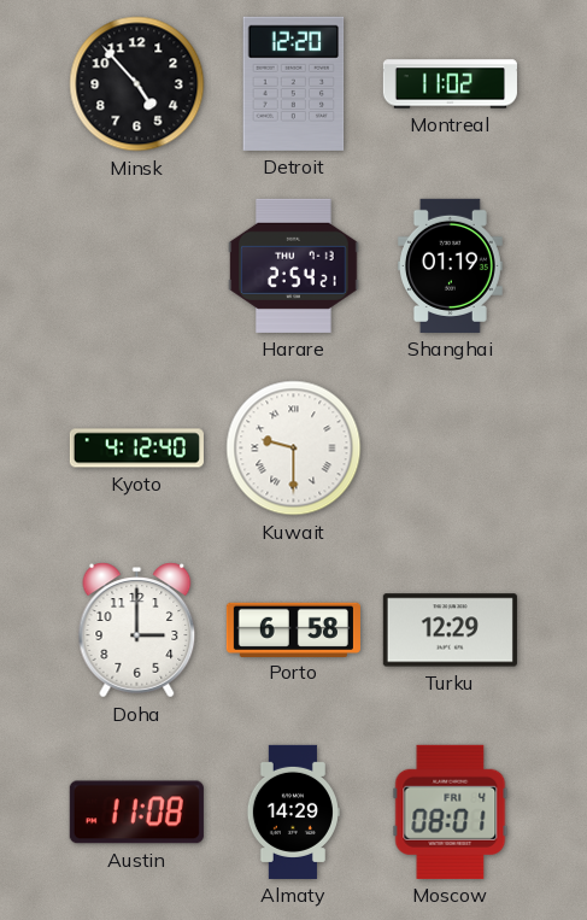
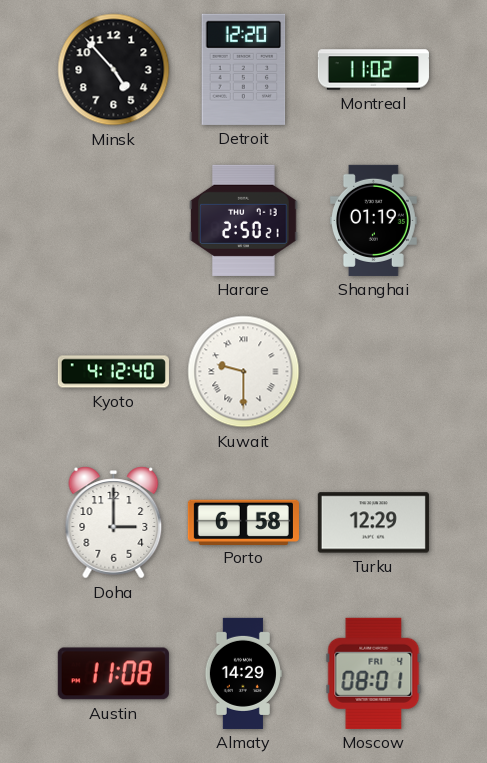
Harare: 2:54 -> 2:50
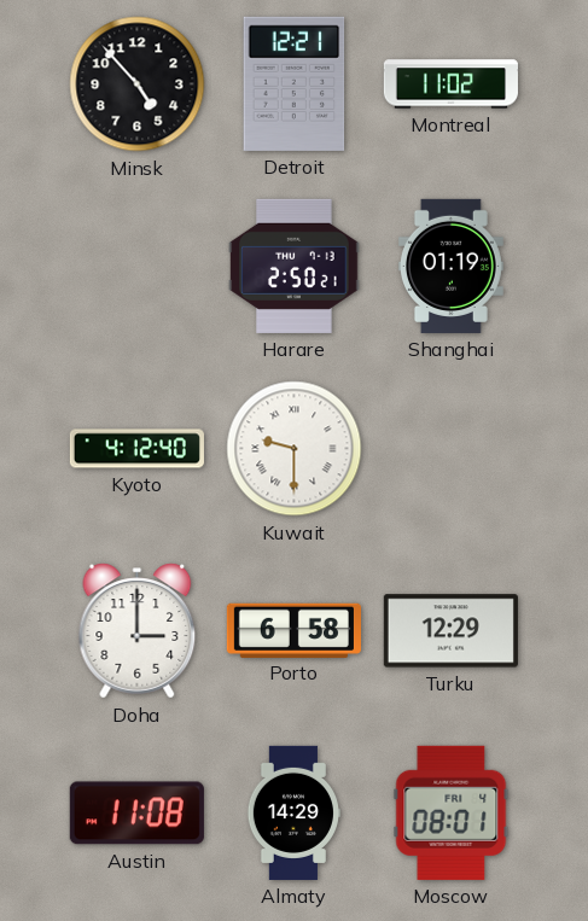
Detroit: 12:20 -> 12:21
